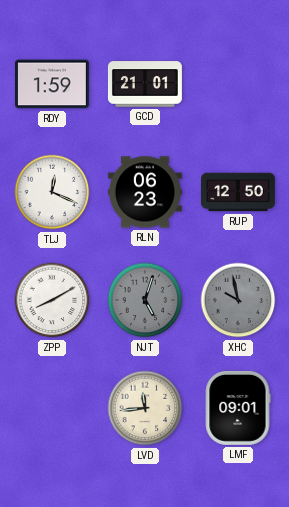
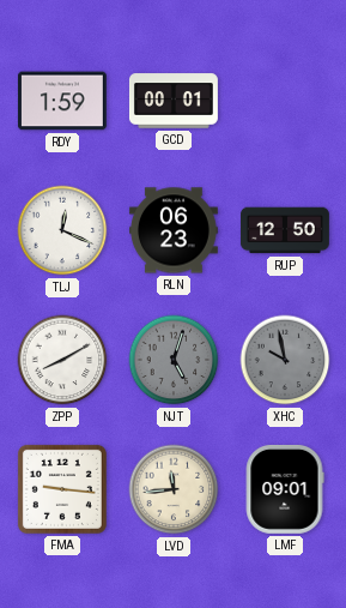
GCD: 21:01 -> 00:01
FMA: none -> 9:16
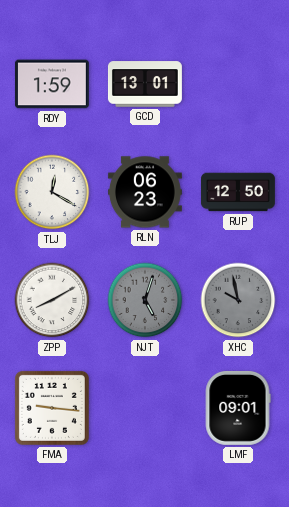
GCD: 00:01 -> 13:01
TLJ: 12:19 -> 12:20
LVD: 11:44 -> none
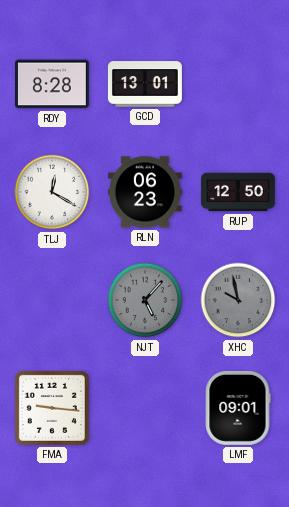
RDY: 1:59 -> 8:28
ZPP: 8:10 -> none
NJT: 5:03 -> 5:07
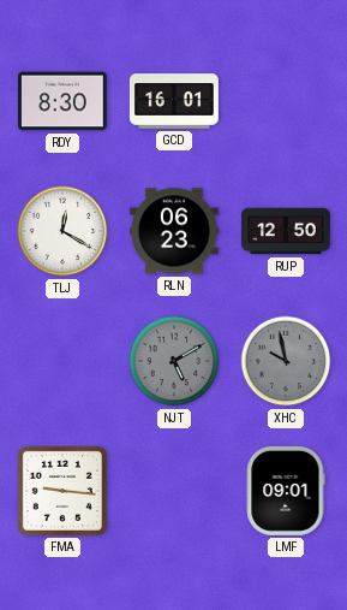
RDY: 8:28 -> 8:30
GCD: 13:01 -> 16:01
NJT: 5:07 -> 5:10
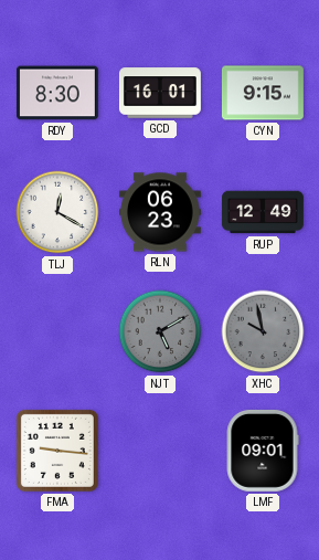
CYN: none -> 9:15
RUP: 12:50 -> 12:49
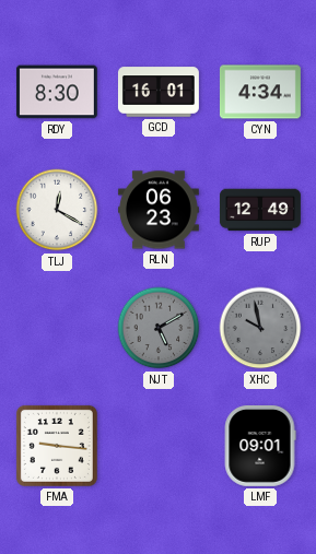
CYN: 9:15 -> 4:34
